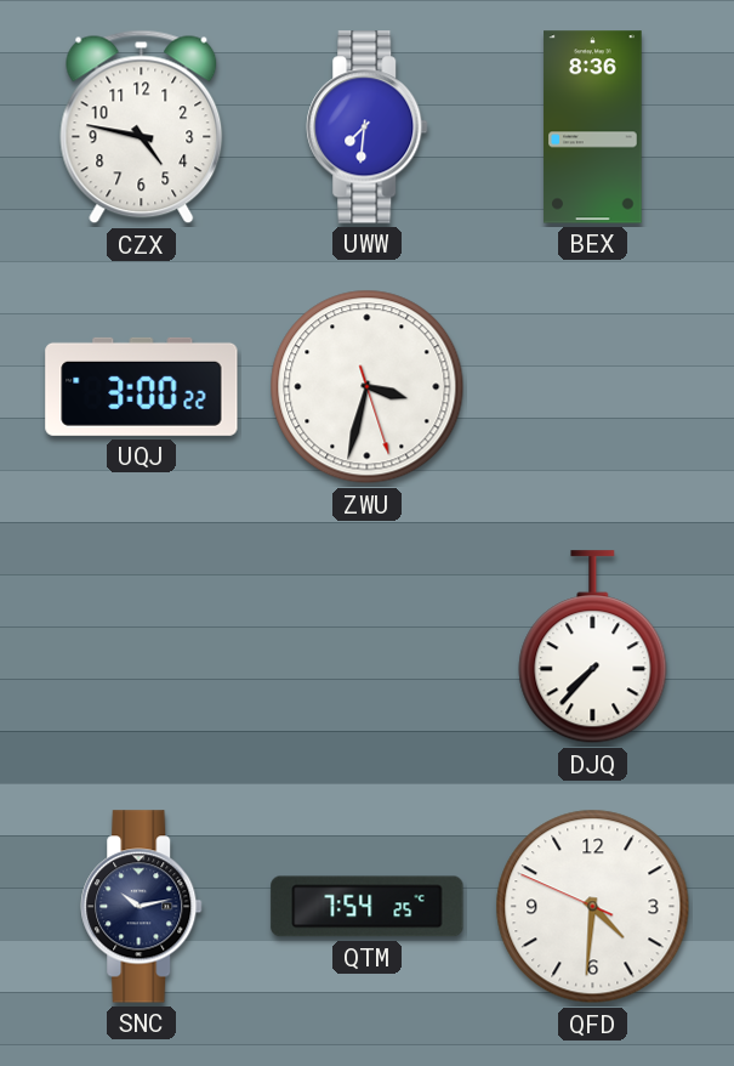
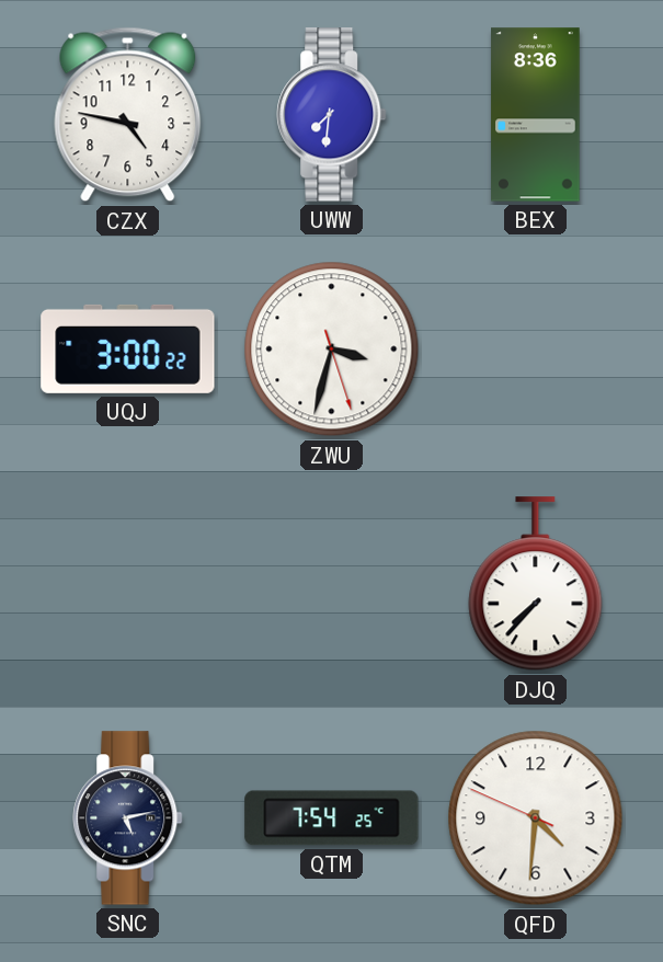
SNC: 10:13 -> 5:13
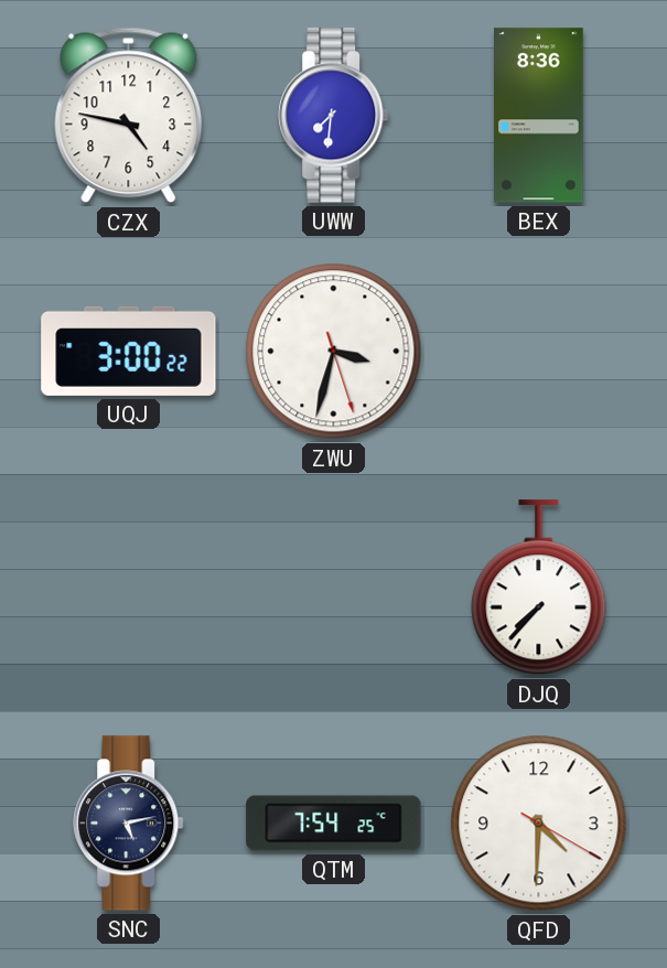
QFD: 4:30:49 -> 4:30:20
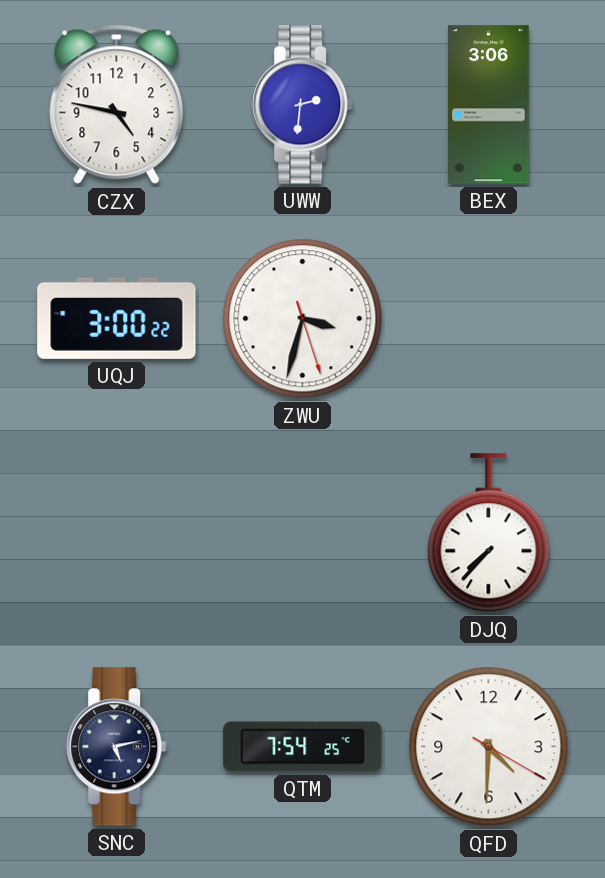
UWW: 7:31 -> 2:31
BEX: 8:36 -> 3:06
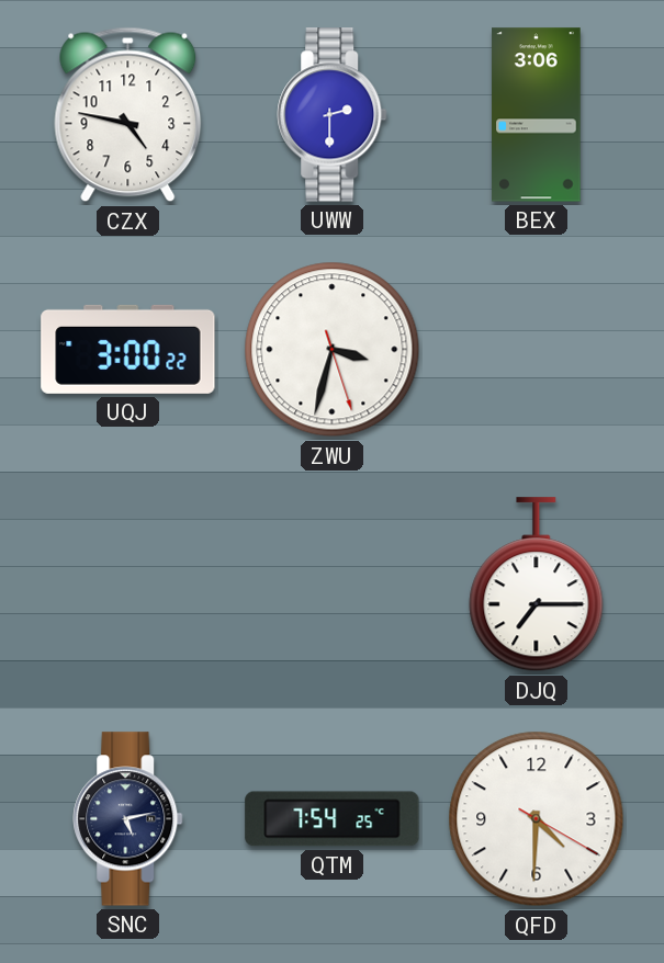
UWW: 2:31 -> 2:30
DJQ: 7:37 -> 7:15
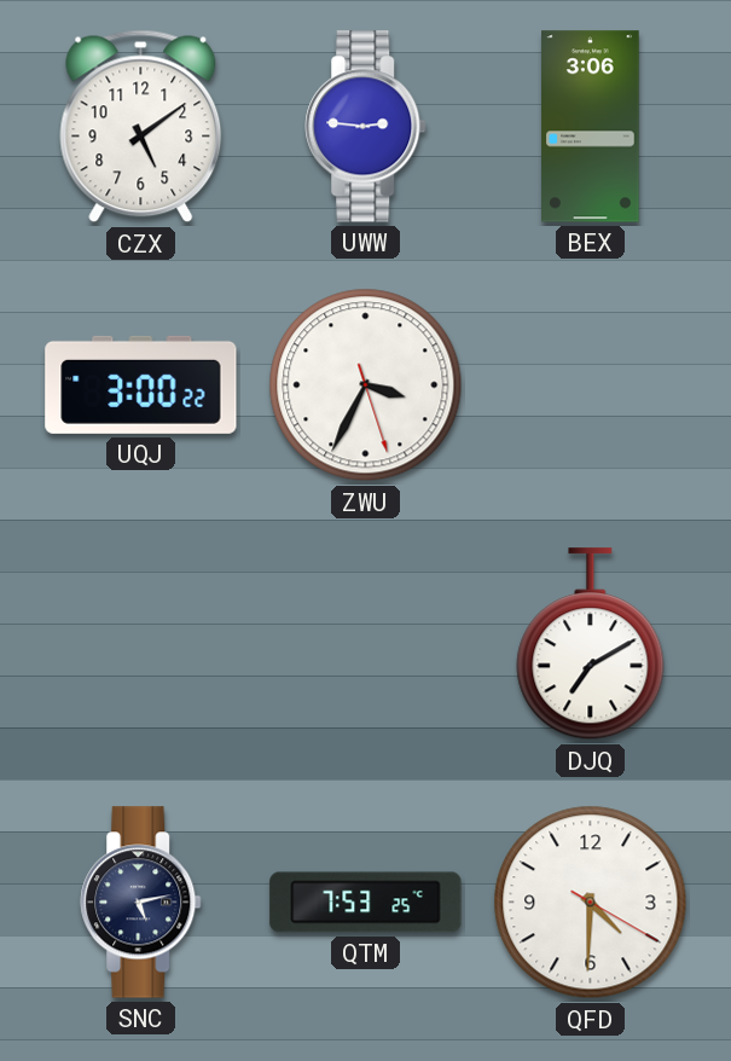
CZX: 4:47 -> 5:09
UWW: 2:30 -> 2:46
ZWU: 3:32 -> 3:34
DJQ: 7:15 -> 7:10
QTM: 7:54 -> 7:53
